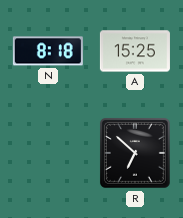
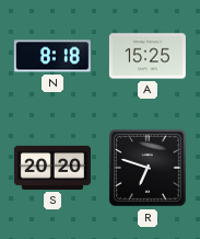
S: none -> 20:20
R: 6:52 -> 6:48
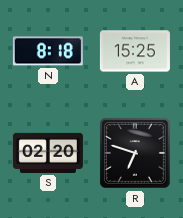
S: 20:20 -> 02:20
